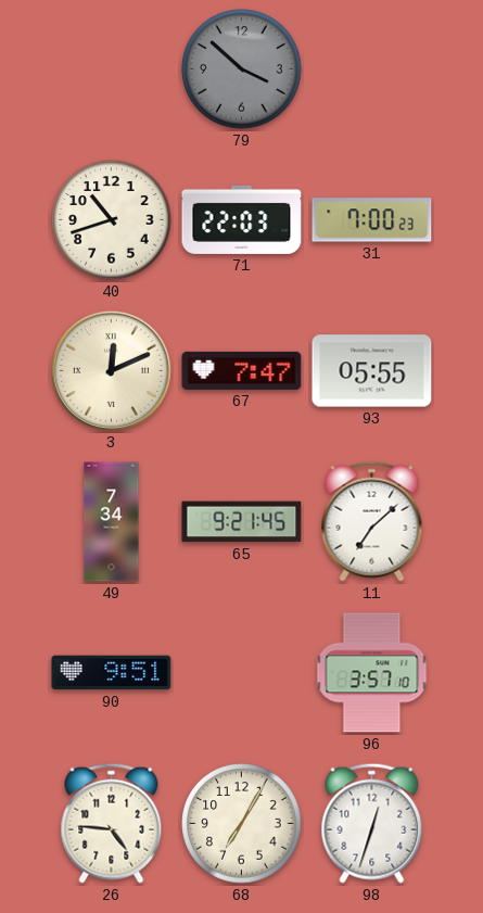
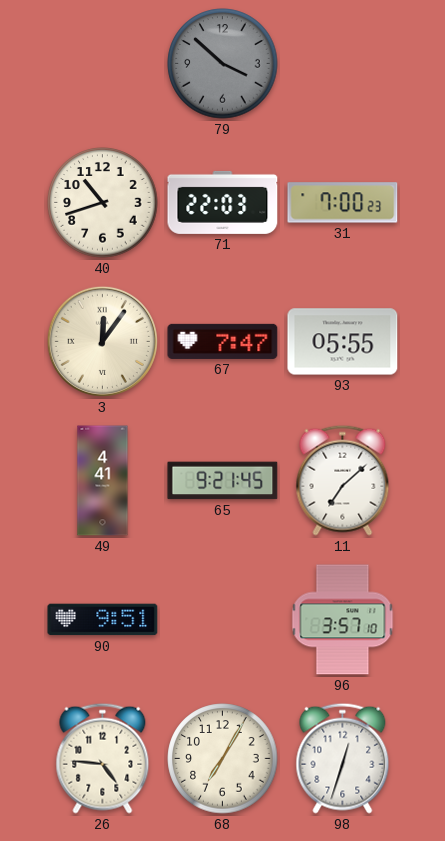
3: 12:11 -> 12:06
49: 7:34 -> 4:41
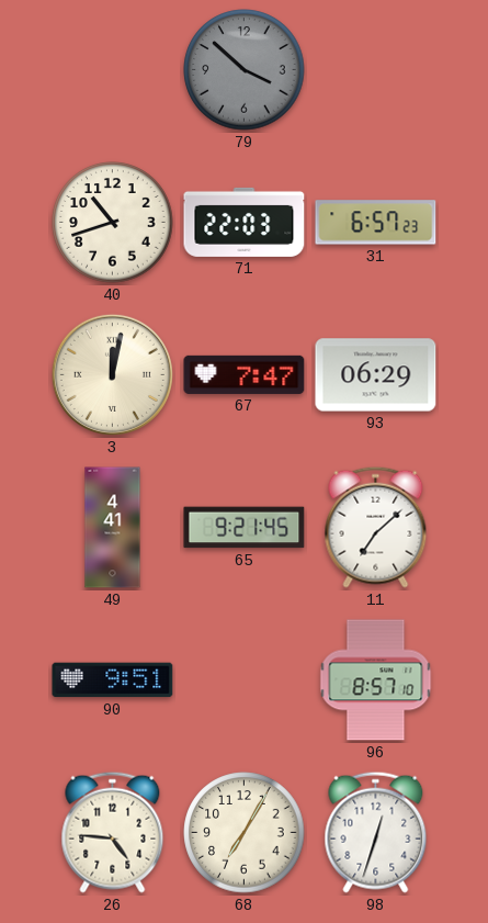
31: 7:00 -> 6:57
3: 12:06 -> 12:02
93: 05:55 -> 06:29
96: 3:57 -> 8:57
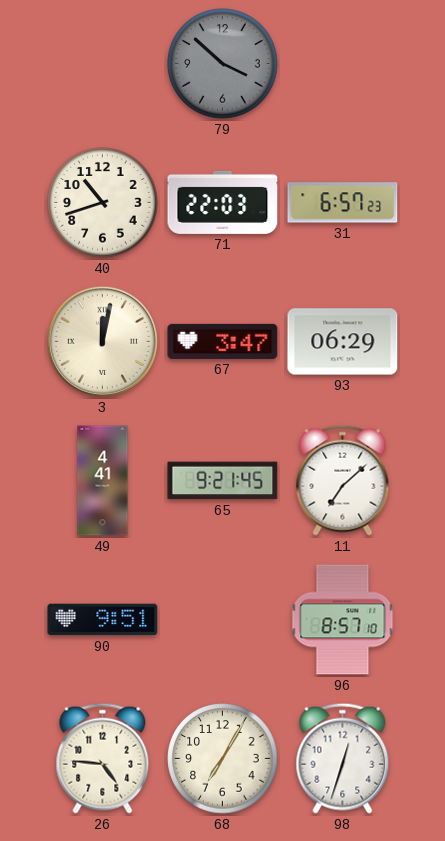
67: 7:47 -> 3:47
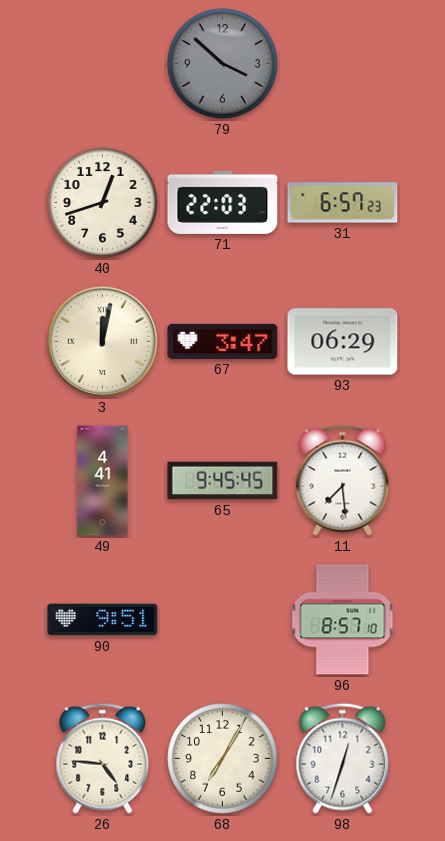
40: 10:42 -> 12:42
65: 9:21 -> 9:45
11: 7:08 -> 7:29
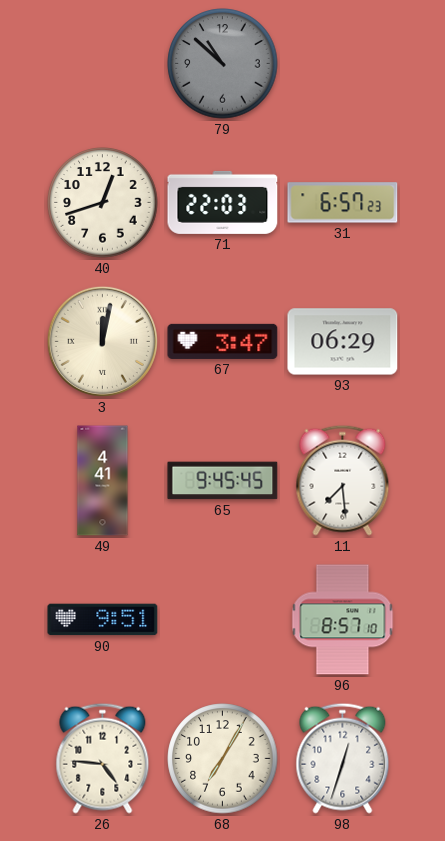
79: 3:52 -> 10:52
